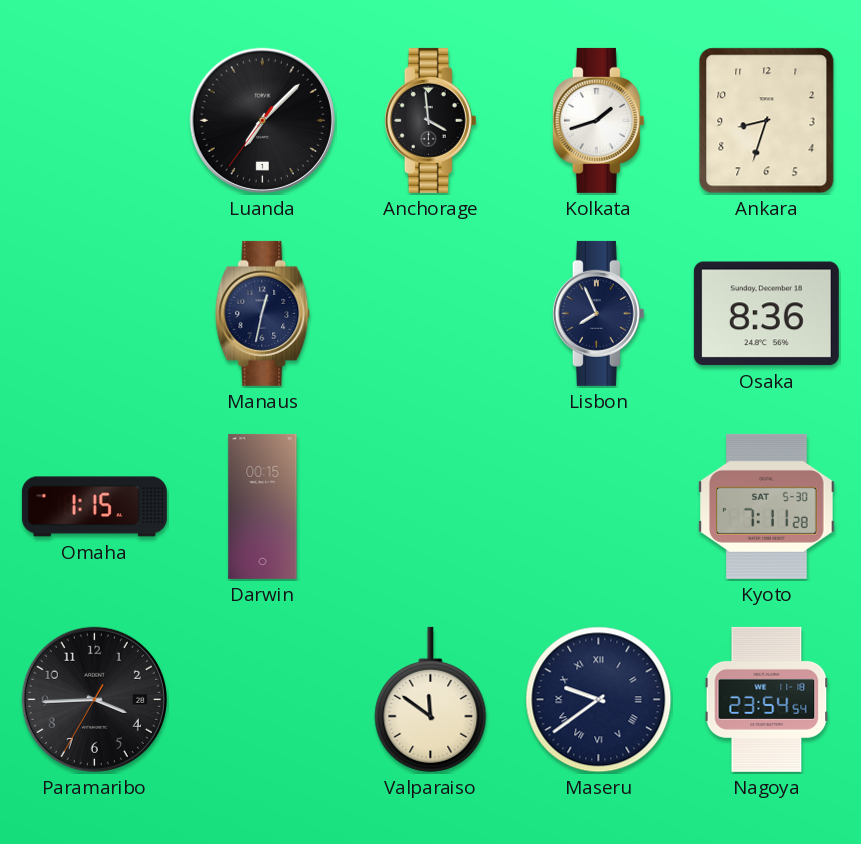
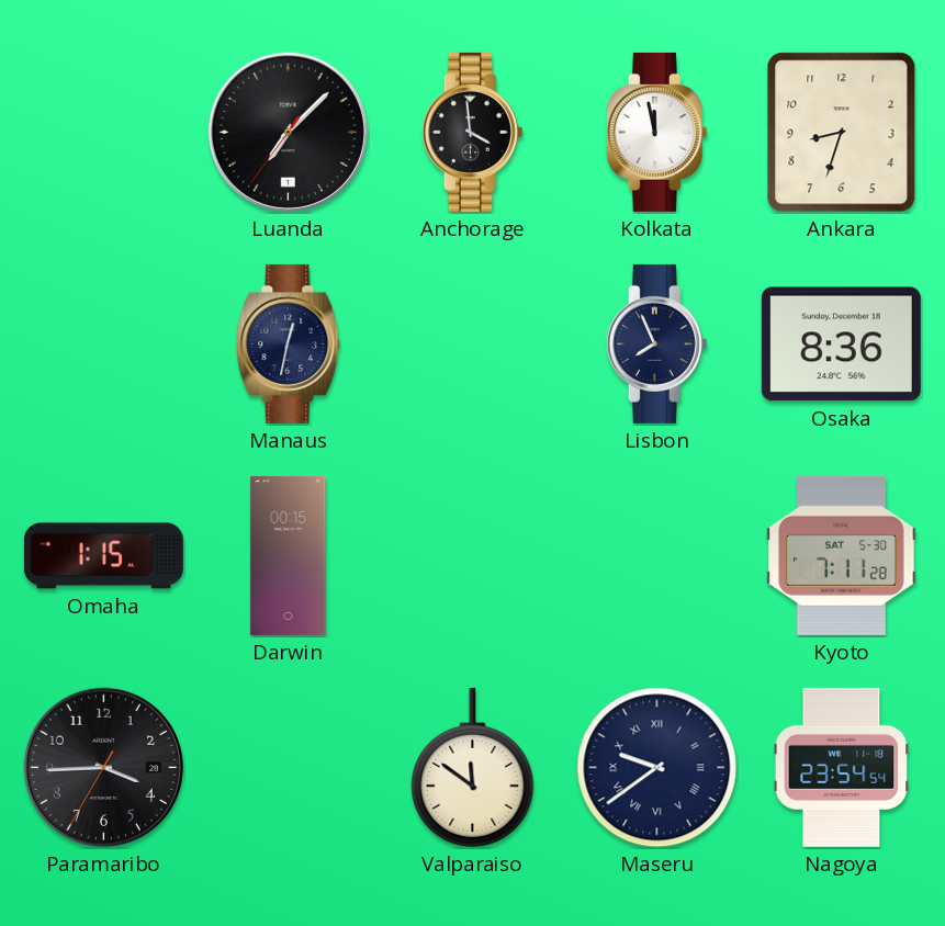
Kolkata: 1:42 -> 11:58
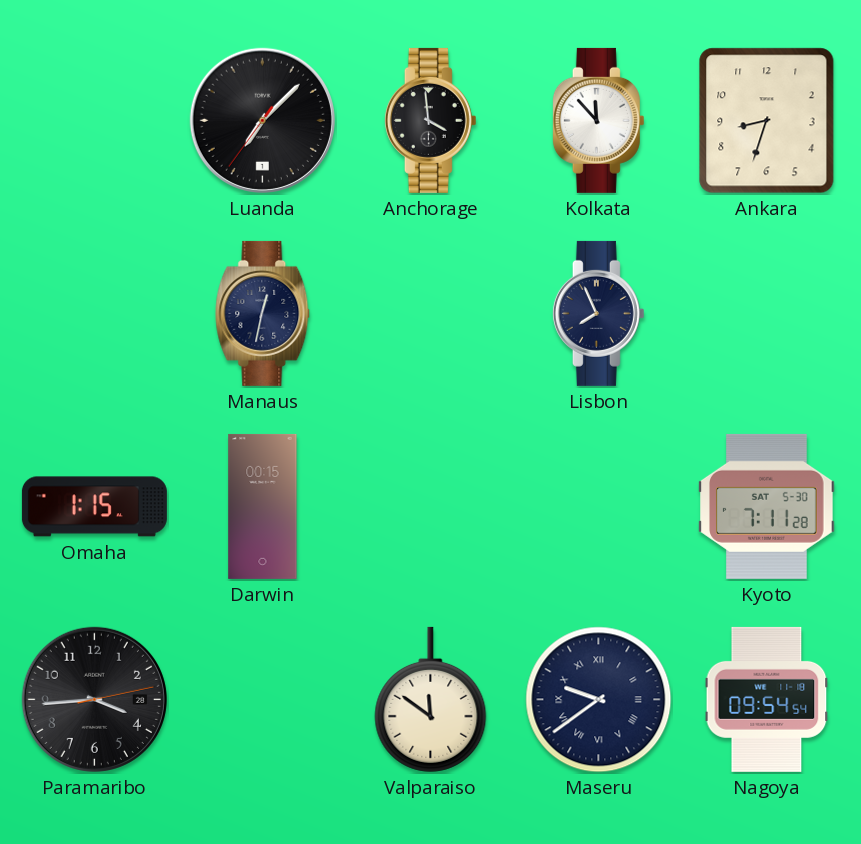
Kolkata: 11:58 -> 11:53
Osaka: 8:36 -> none
Paramaribo: 3:44:35 -> 3:44:13
Nagoya: 23:54 -> 09:54
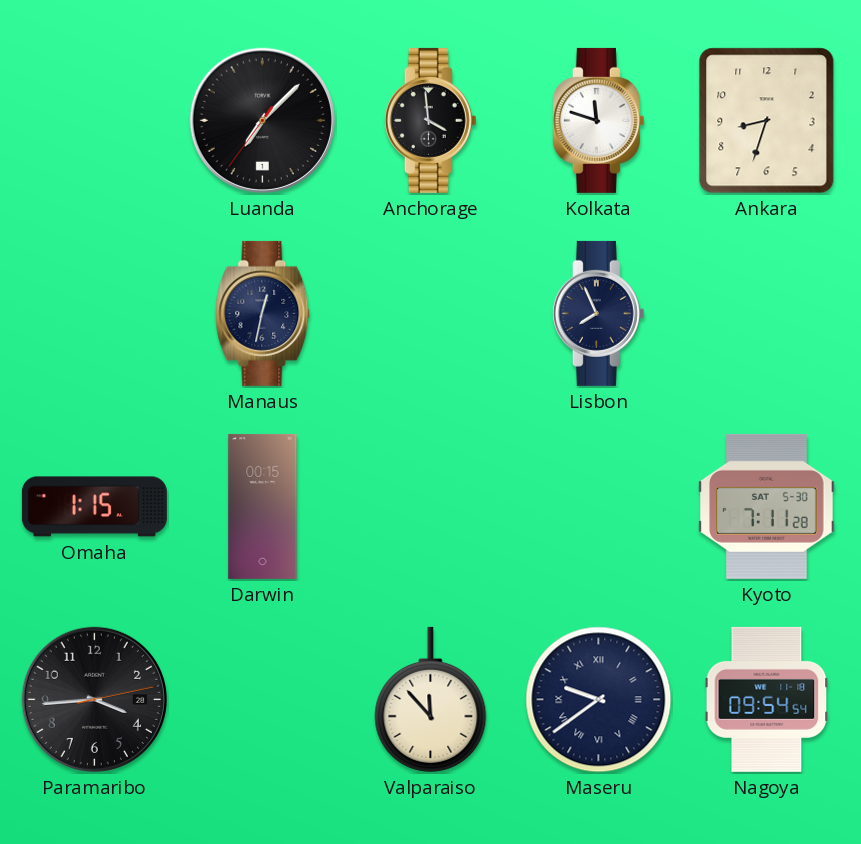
Kolkata: 11:53 -> 11:48
Valparaiso: 11:51 -> 11:53
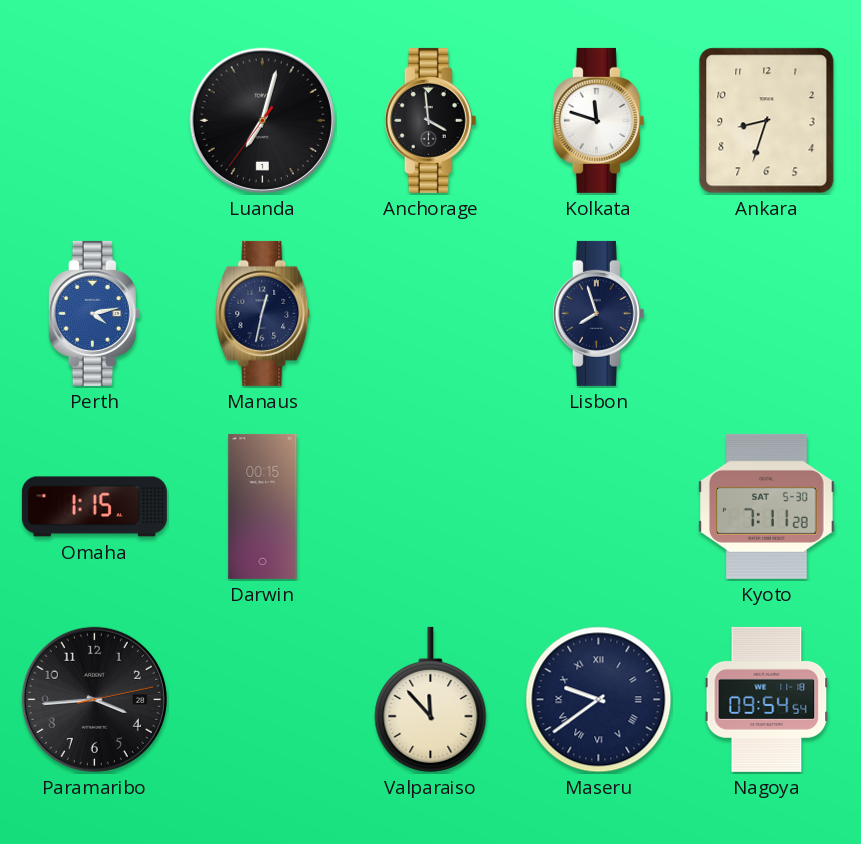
Luanda: 7:07 -> 7:02
Perth: none -> 4:13
Lisbon: 7:56 -> 7:57
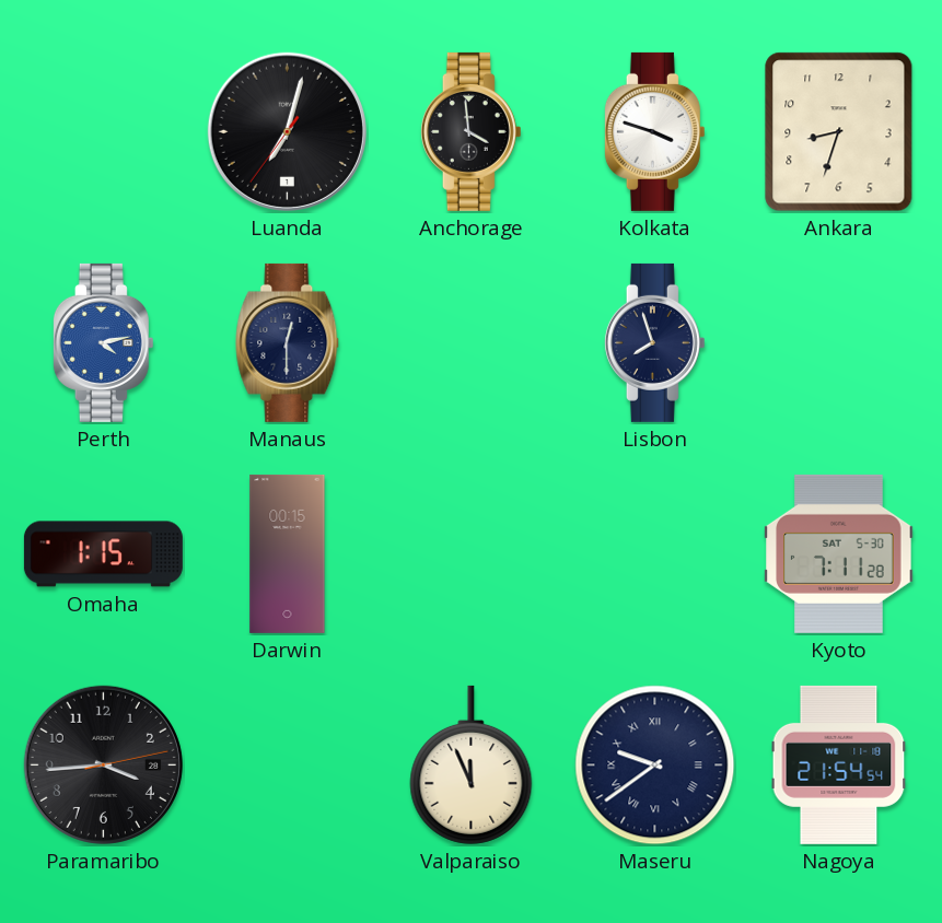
Kolkata: 11:48 -> 3:48
Manaus: 12:32 -> 12:30
Valparaiso: 11:53 -> 11:56
Nagoya: 09:54 -> 21:54
